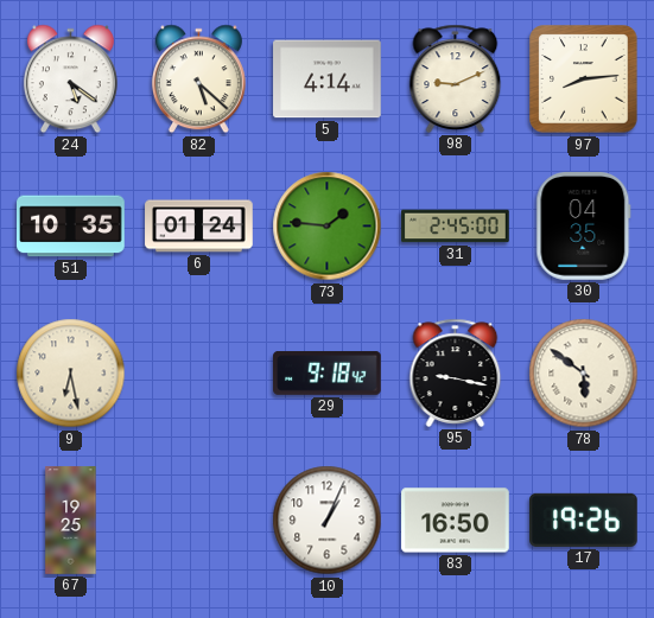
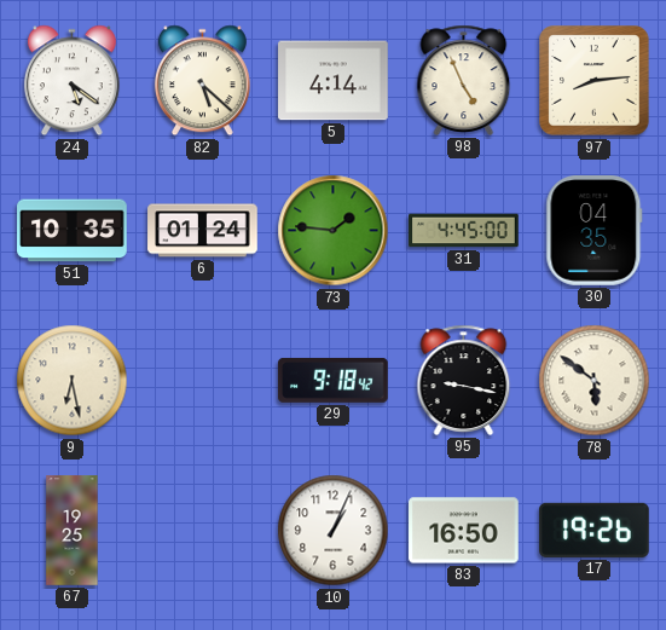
98: 9:11 -> 4:56
31: 2:45 -> 4:45
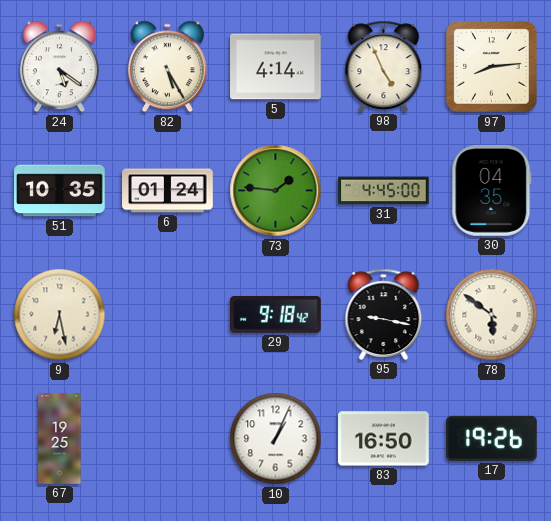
82: 5:22 -> 5:25
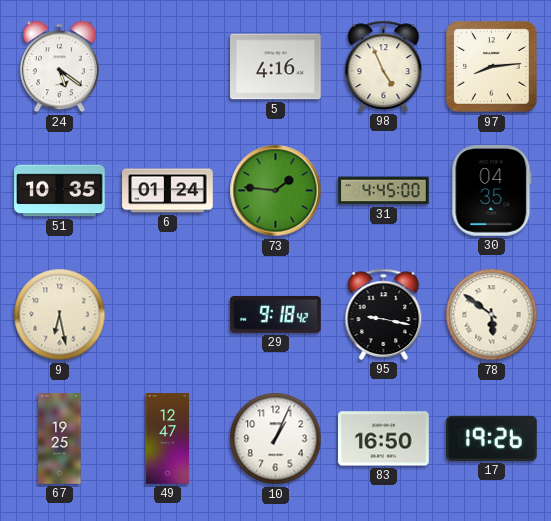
82: 5:25 -> none
5: 4:14 -> 4:16
49: none -> 12:47
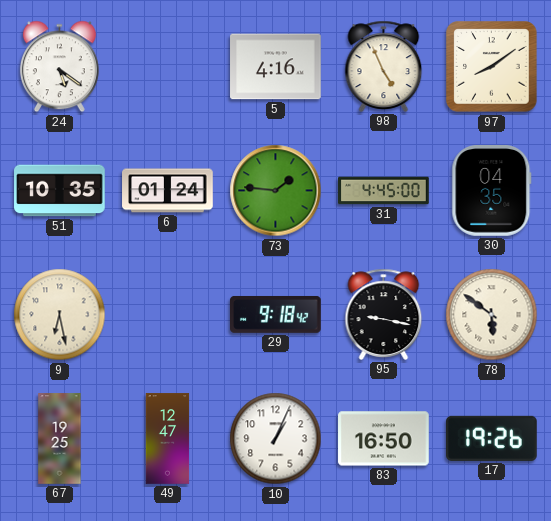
97: 8:14 -> 8:09
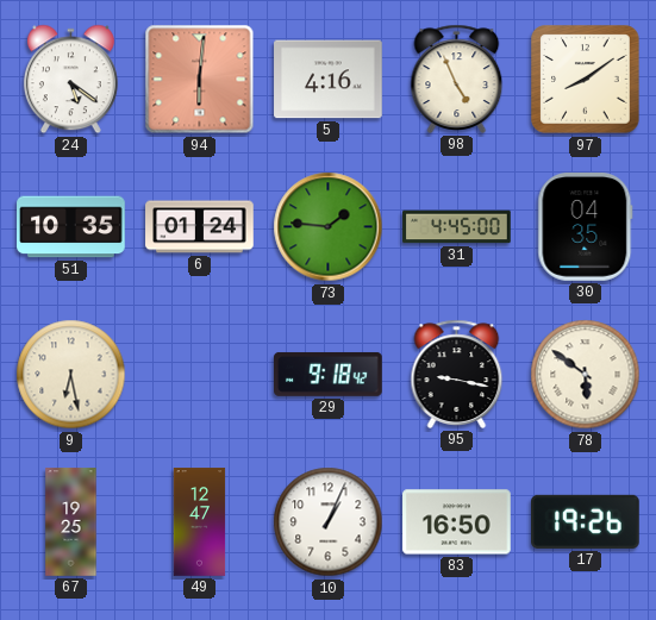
94: none -> 6:01
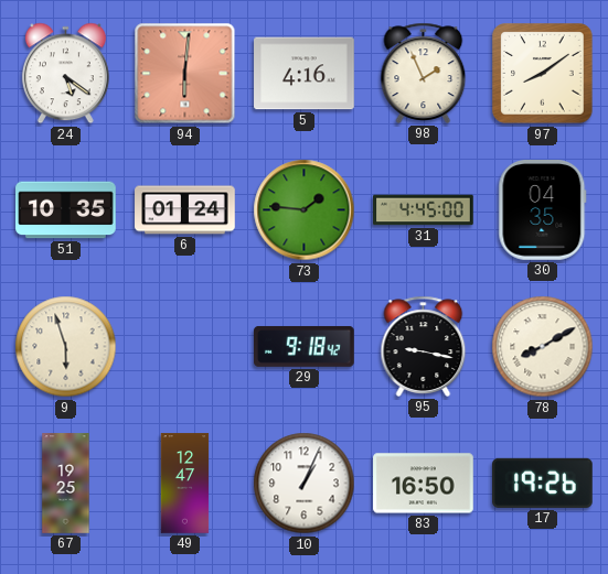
98: 4:56 -> 1:56
9: 6:28 -> 5:57
78: 5:51 -> 8:10
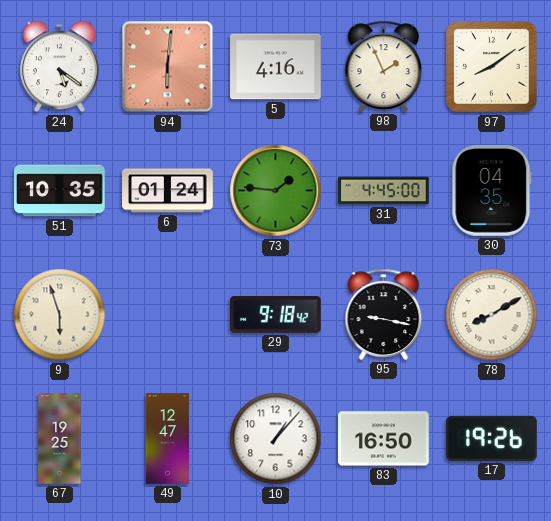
10: 1:04 -> 1:07
